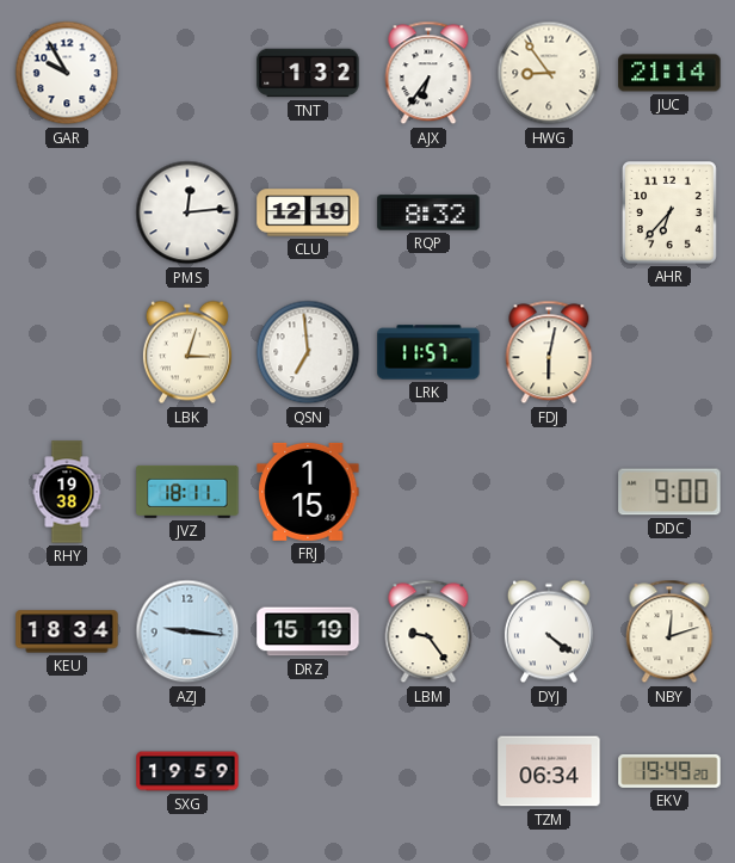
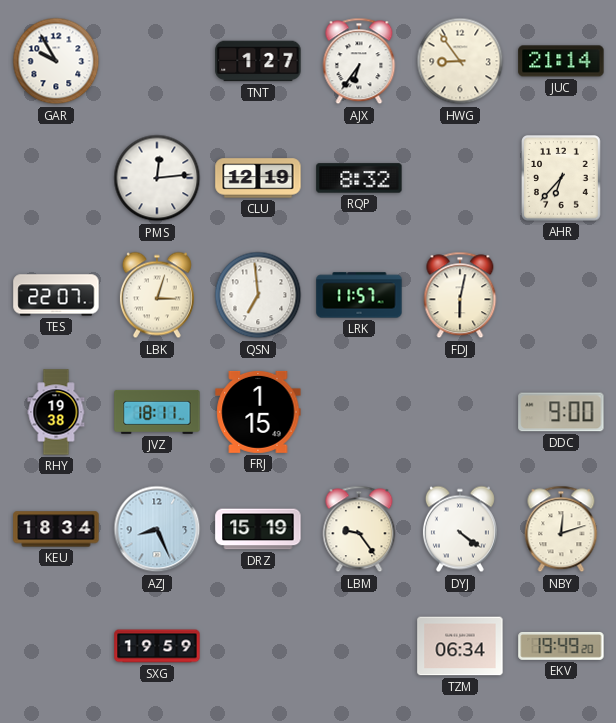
TNT: 1:32 -> 1:27
TES: none -> 22:07
AZJ: 9:16 -> 8:26
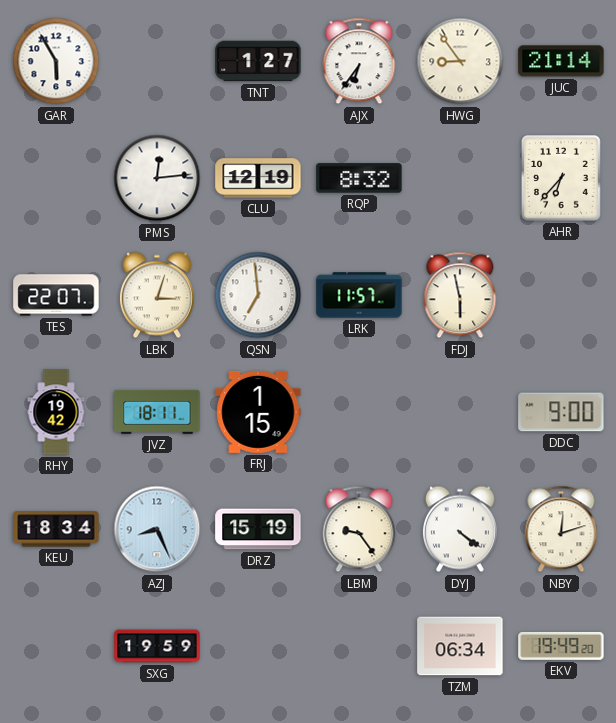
GAR: 9:55 -> 5:55
FDJ: 6:02 -> 5:58
RHY: 19:38 -> 19:42
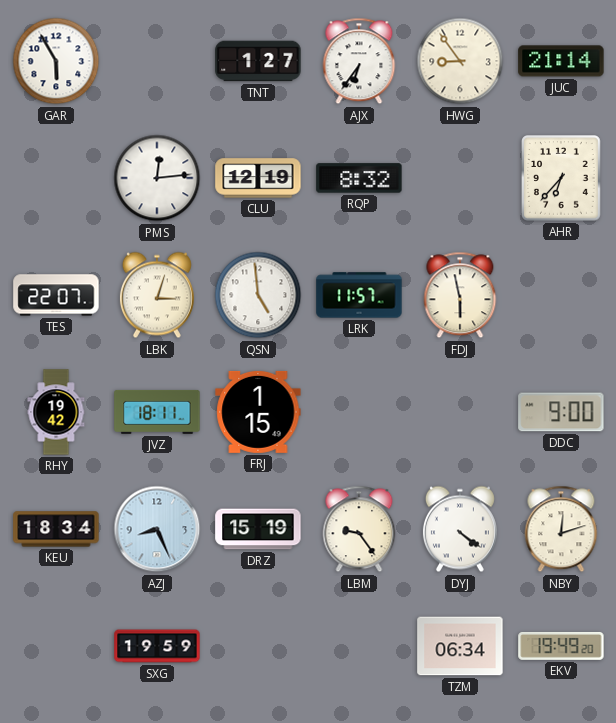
QSN: 6:59 -> 4:59
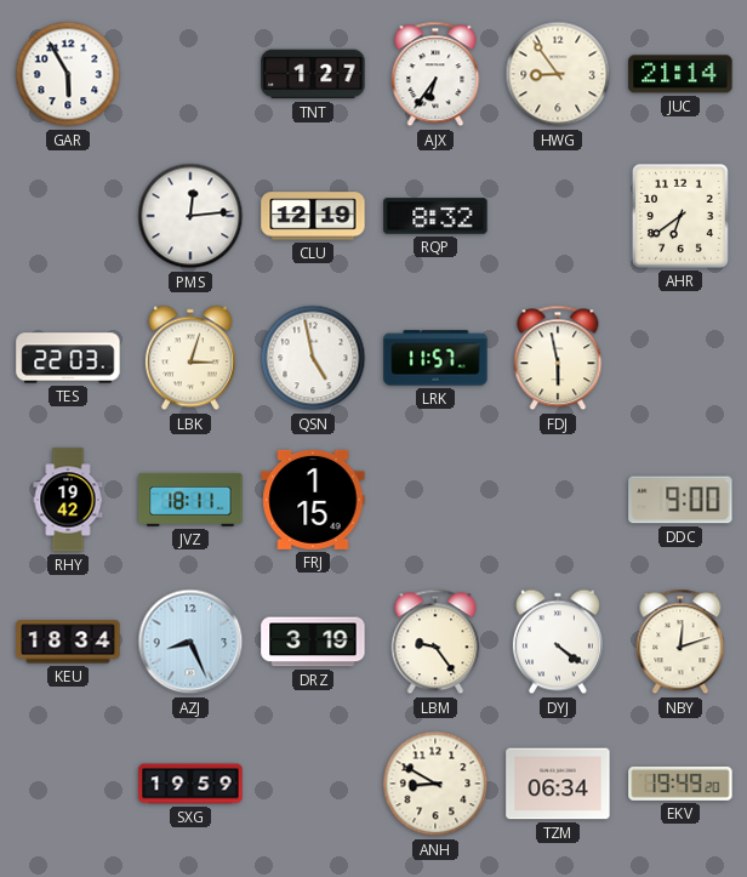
AHR: 6:37 -> 6:39
TES: 22:07 -> 22:03
QSN: 4:59 -> 4:58
DRZ: 15:19 -> 3:19
ANH: none -> 8:50
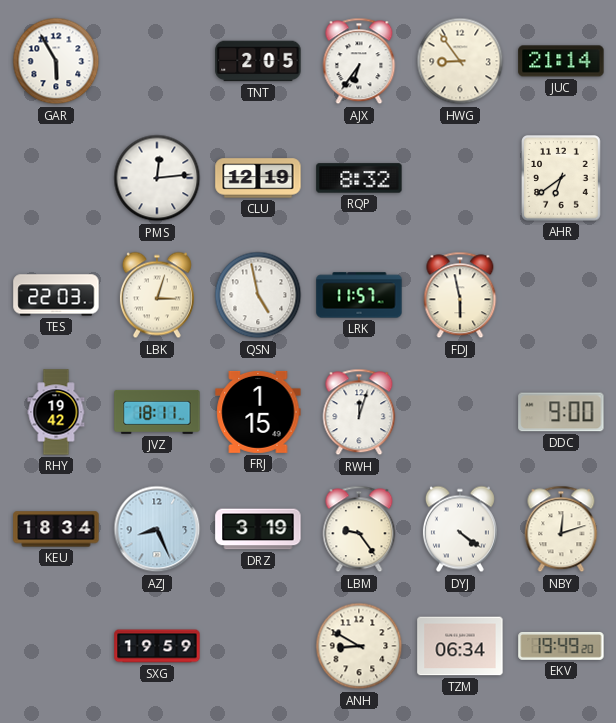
TNT: 1:27 -> 2:05
RWH: none -> 12:03
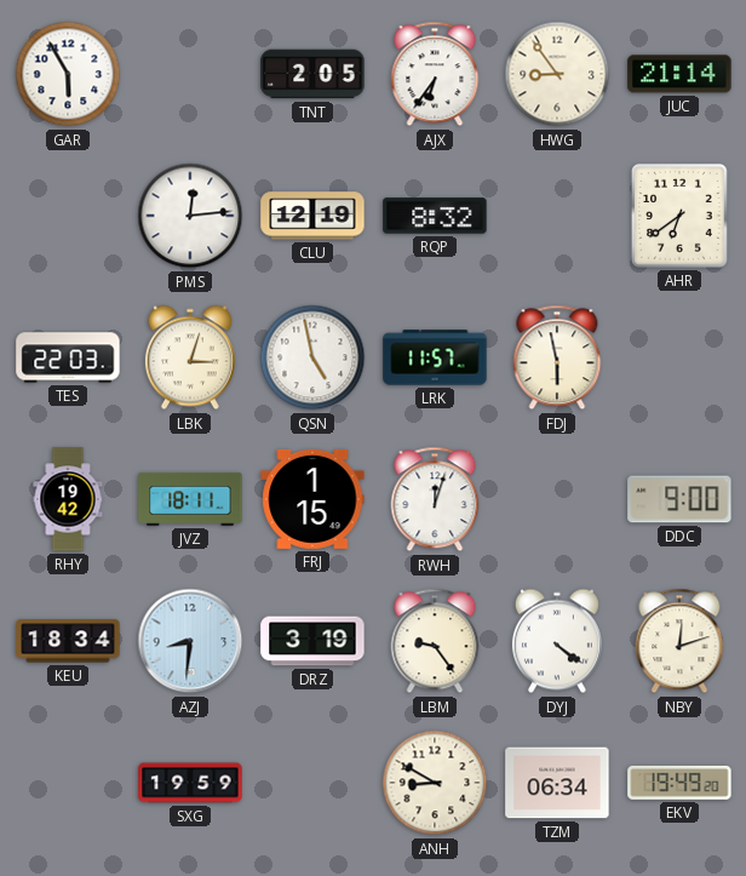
AZJ: 8:26 -> 8:31
